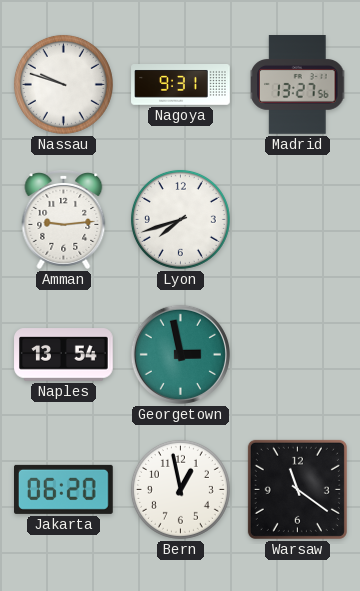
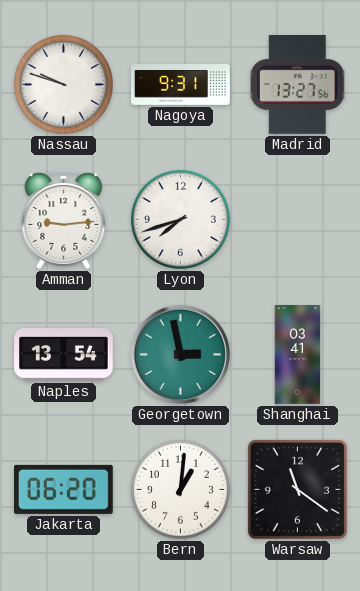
Shanghai: none -> 03:41
Bern: 12:58 -> 1:01
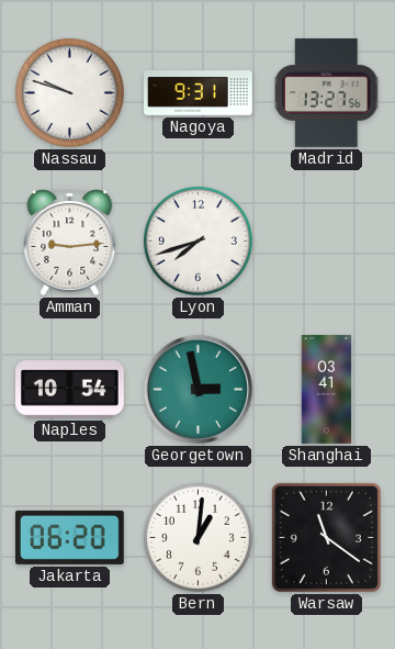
Naples: 13:54 -> 10:54
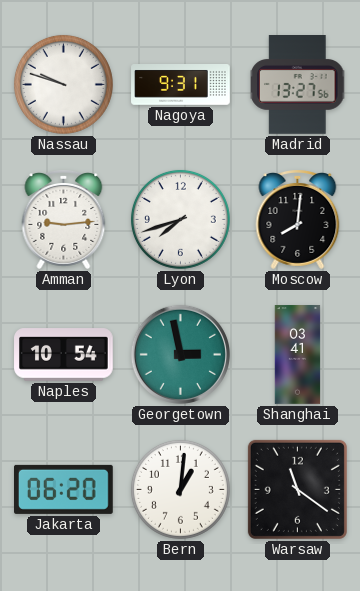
Moscow: none -> 8:01
